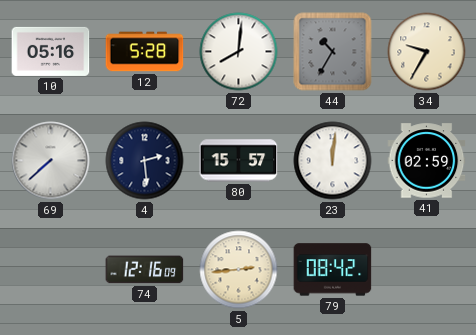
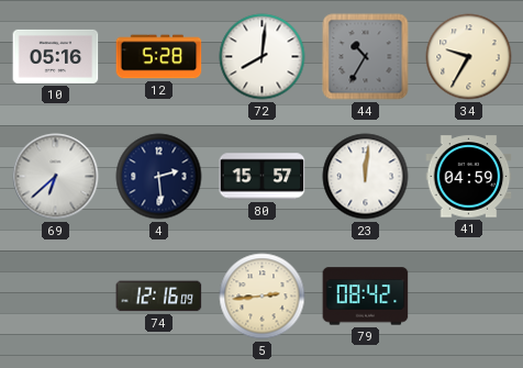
69: 7:38 -> 6:38
41: 02:59 -> 04:59
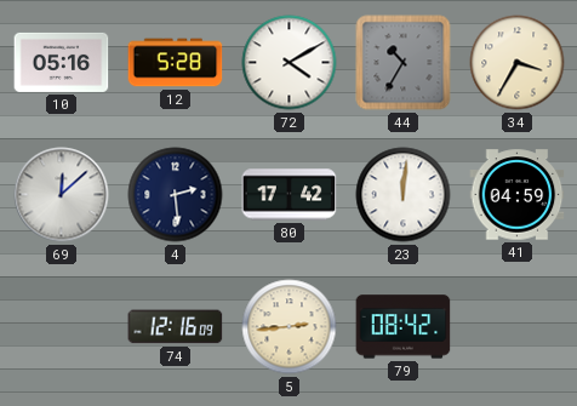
72: 8:01 -> 4:10
34: 9:35 -> 3:35
69: 6:38 -> 12:08
80: 15:57 -> 17:42
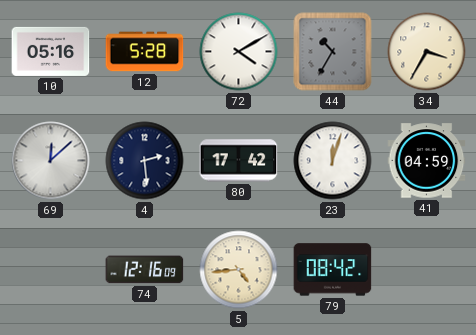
23: 12:01 -> 12:03
5: 2:44 -> 4:44
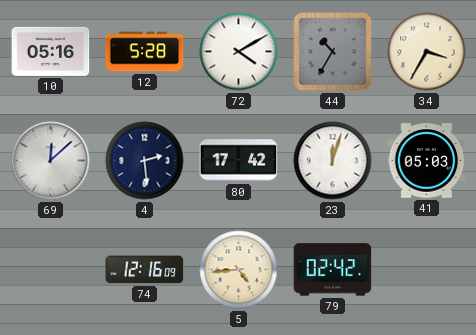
41: 04:59 -> 05:03
79: 08:42 -> 02:42
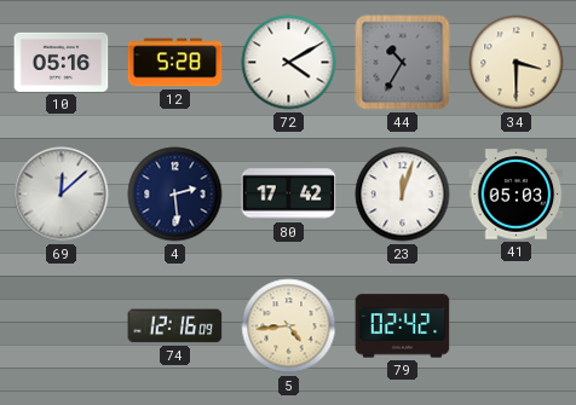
34: 3:35 -> 3:30
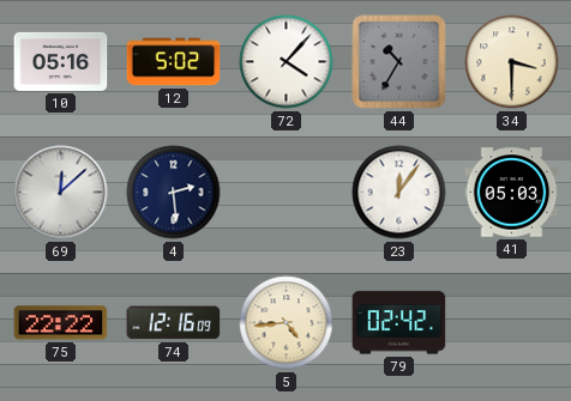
12: 5:28 -> 5:02
72: 4:10 -> 4:07
80: 17:42 -> none
23: 12:03 -> 12:06
75: none -> 22:22
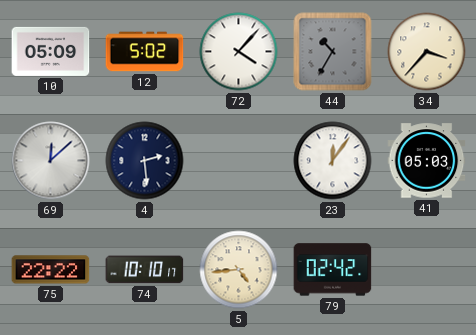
10: 05:16 -> 05:09
34: 3:30 -> 3:37
74: 12:16 -> 10:10
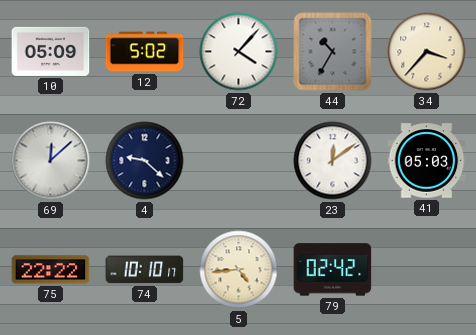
4: 2:29 -> 9:22
23: 12:06 -> 12:09
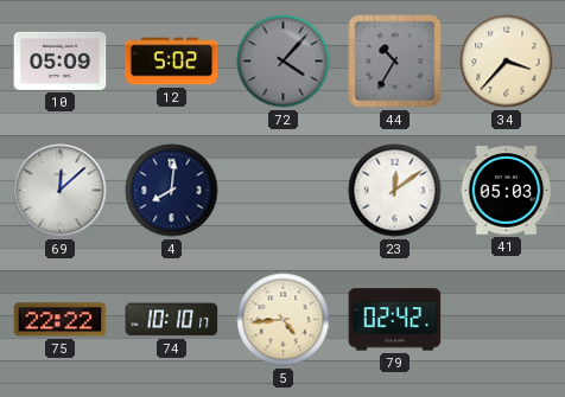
72 dial: white -> grey
4: 9:22 -> 8:01
